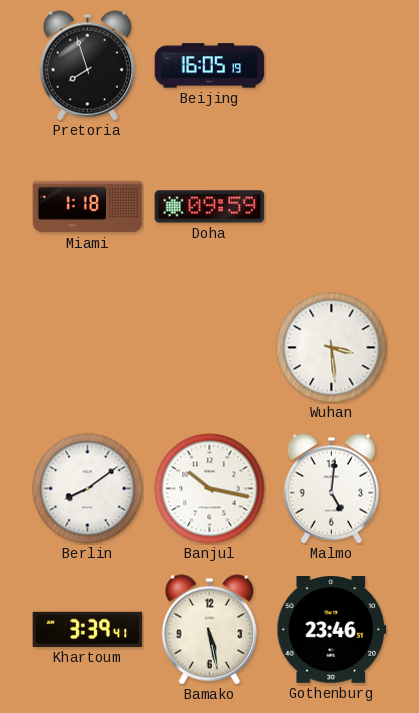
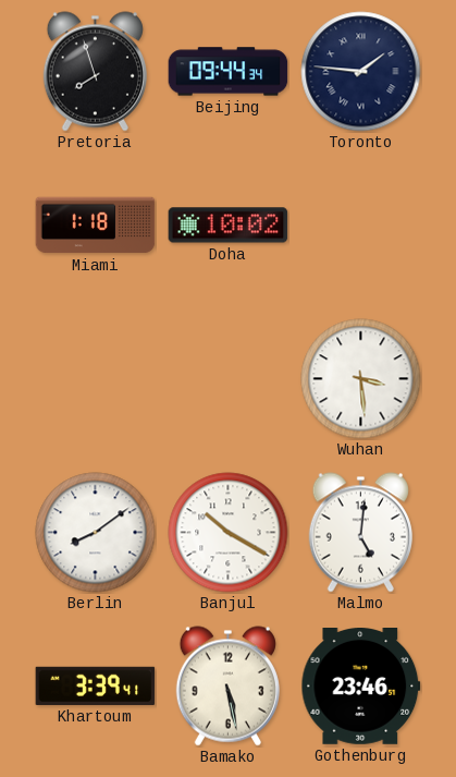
Beijing: 16:05 -> 09:44
Toronto: none -> 1:46
Doha: 09:59 -> 10:02
Banjul: 10:17 -> 10:20
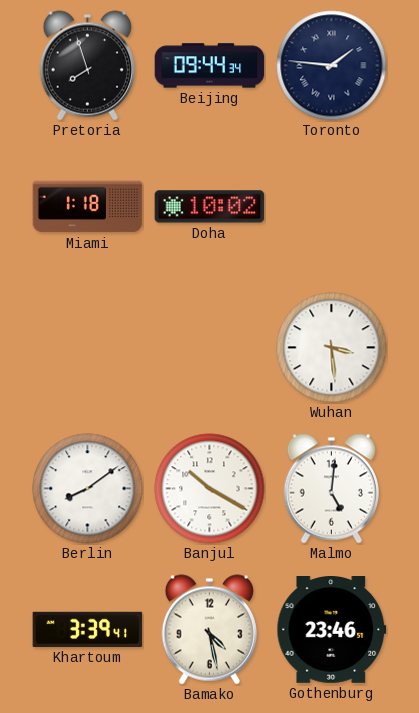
Bamako: 5:28 -> 4:28
